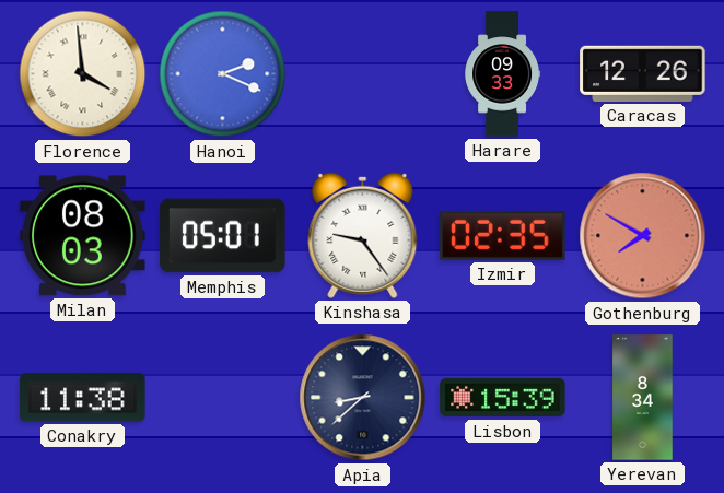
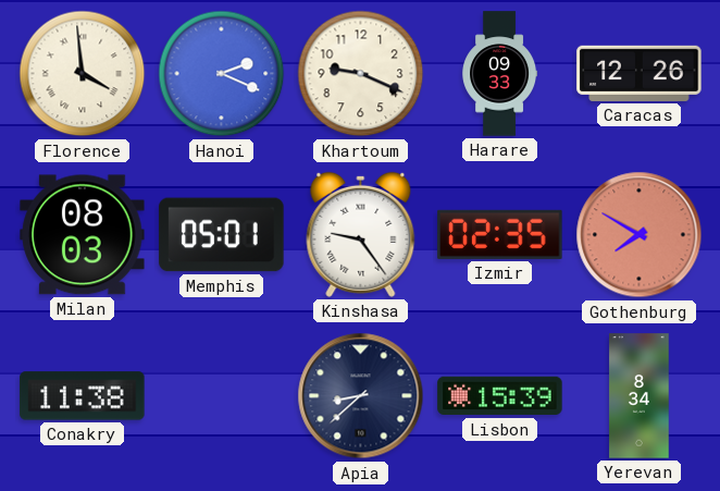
Khartoum: none -> 9:19
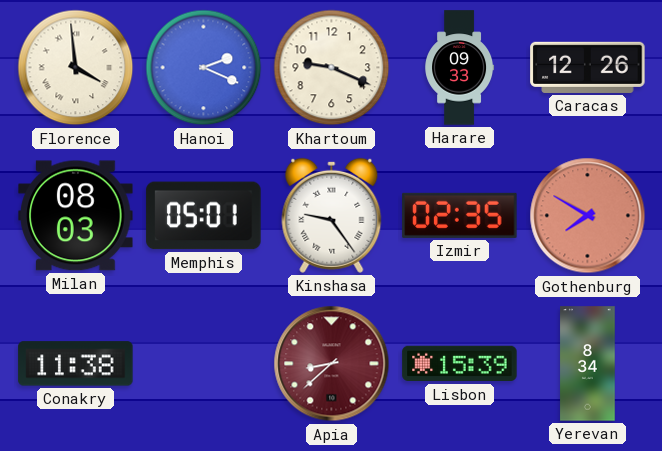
Apia dial: navy -> burgundy
